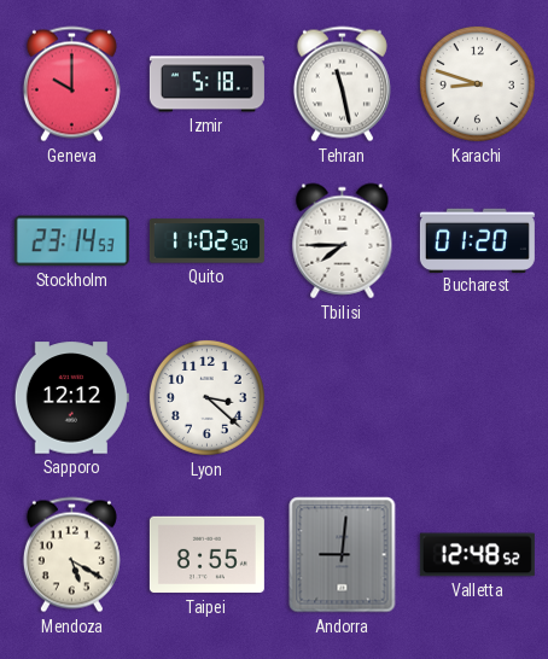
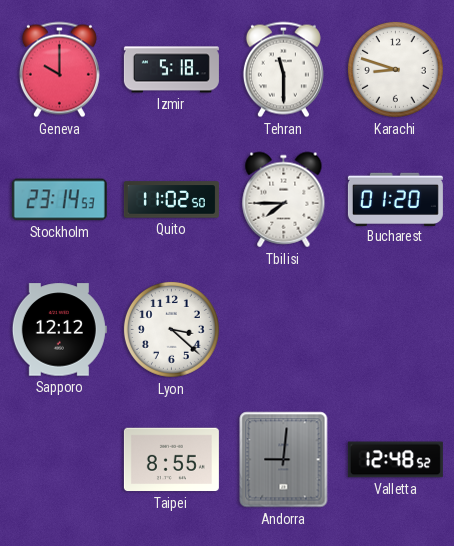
Tehran: 11:28 -> 11:30
Mendoza: 5:20 -> none
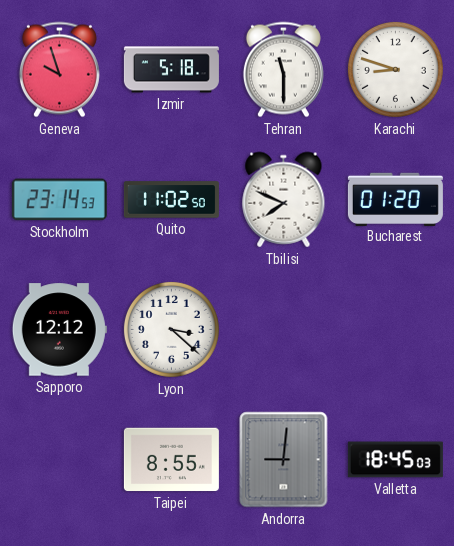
Geneva: 10:00 -> 9:57
Tbilisi: 7:45 -> 7:49
Valletta: 12:48 -> 18:45
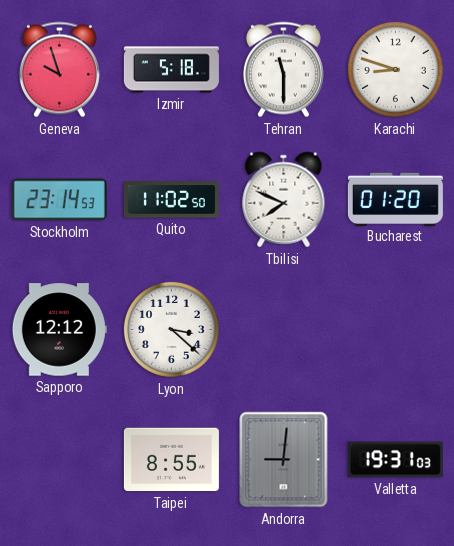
Valletta: 18:45 -> 19:31
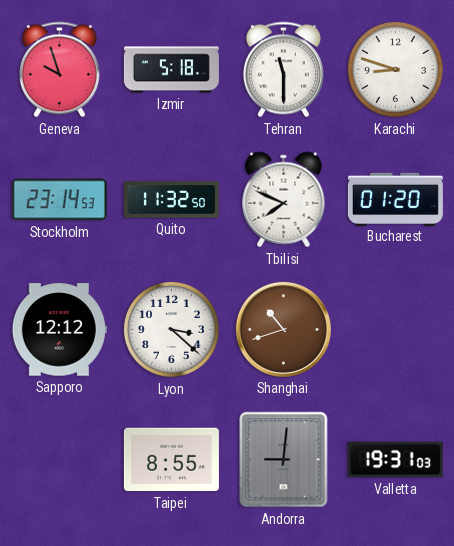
Quito: 11:02 -> 11:32
Shanghai: none -> 10:42
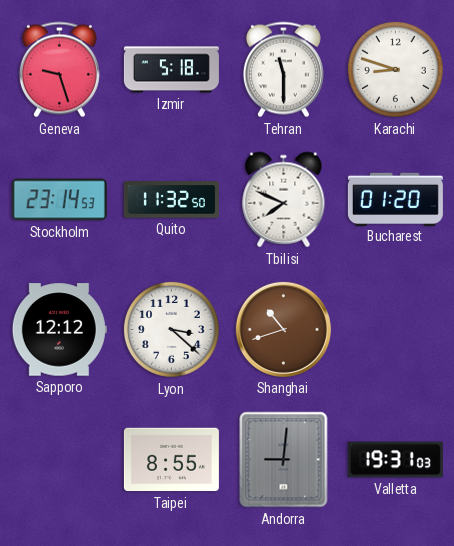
Geneva: 9:57 -> 9:27
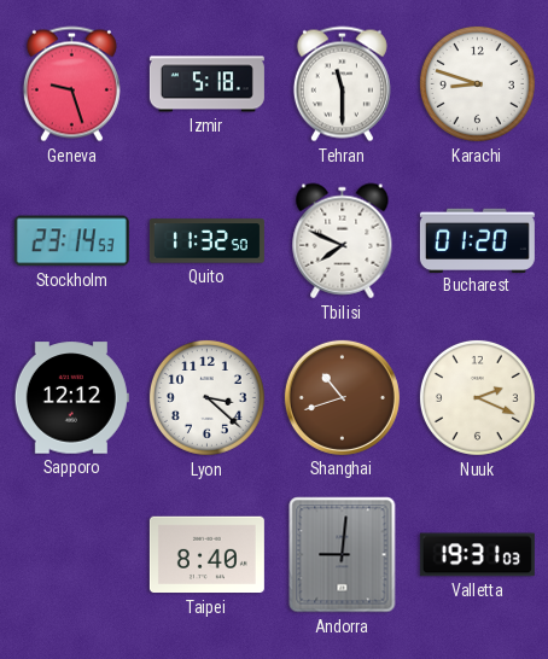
Nuuk: none -> 2:19
Taipei: 8:55 -> 8:40
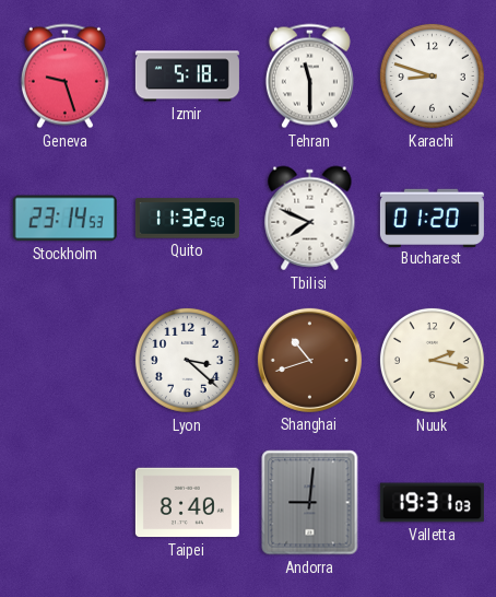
Sapporo: 12:12 -> none
Nuuk: 2:19 -> 2:17
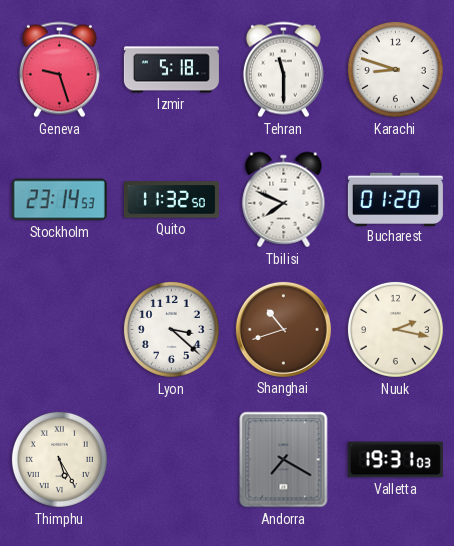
Thimphu: none -> 5:25
Taipei: 8:40 -> none
Andorra: 9:01 -> 7:20
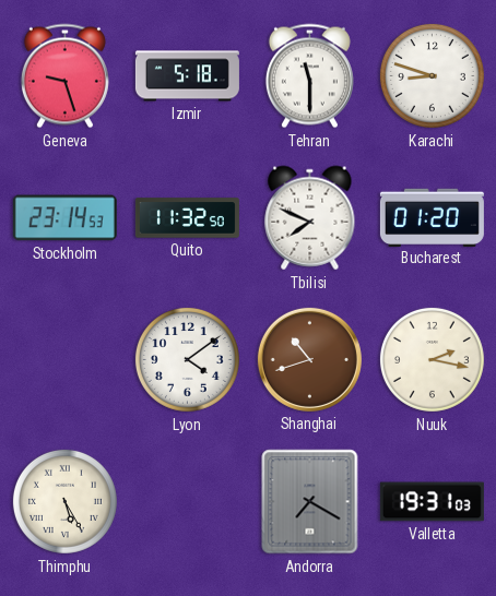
Lyon: 3:22 -> 4:09
